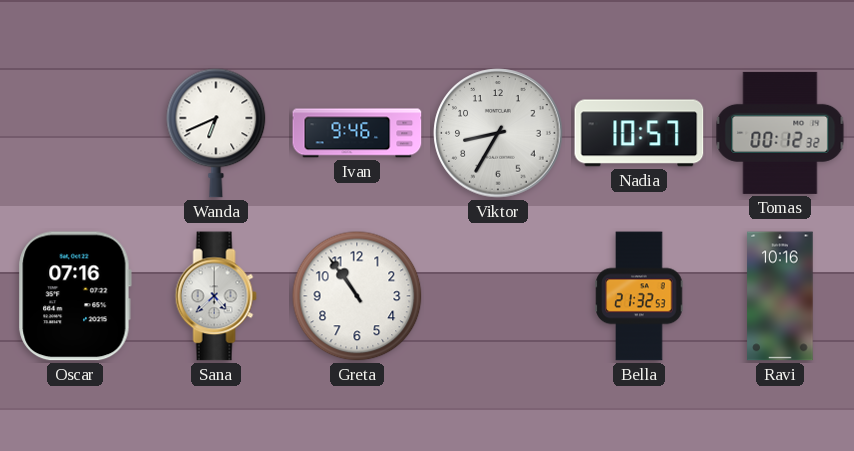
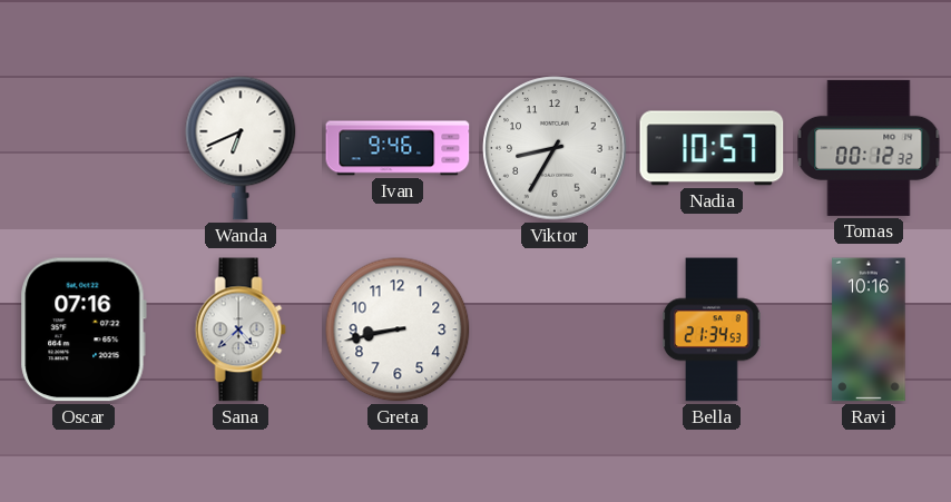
Greta: 10:54 -> 8:43
Bella: 21:32 -> 21:34
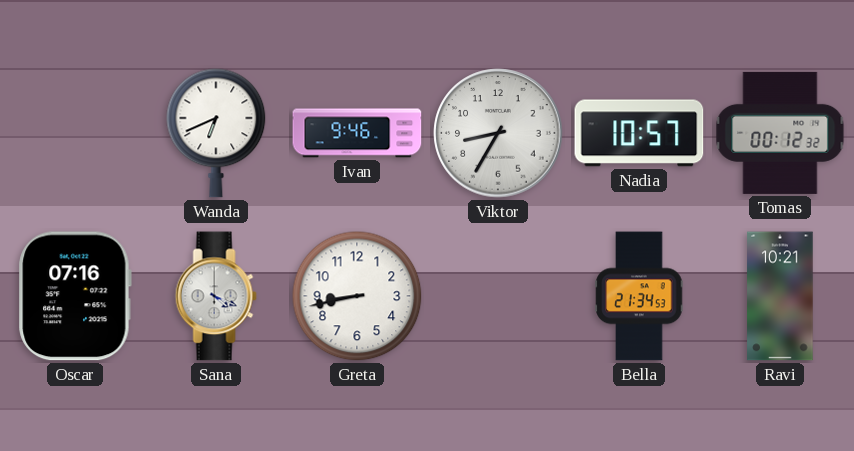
Sana: 4:38 -> 4:19
Ravi: 10:16 -> 10:21
